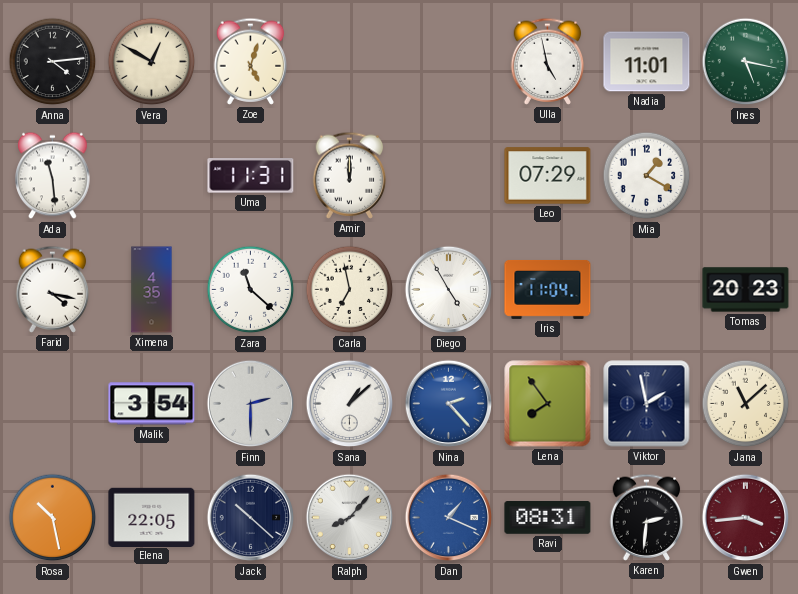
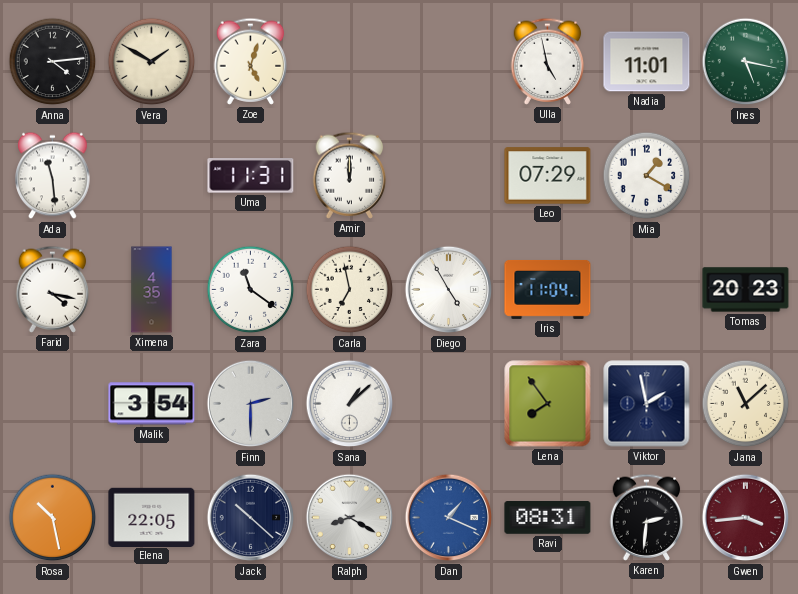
Vera: 12:50 -> 1:50
Zara: 11:22 -> 11:21
Nina: 2:23 -> none
Ralph: 8:07 -> 8:20
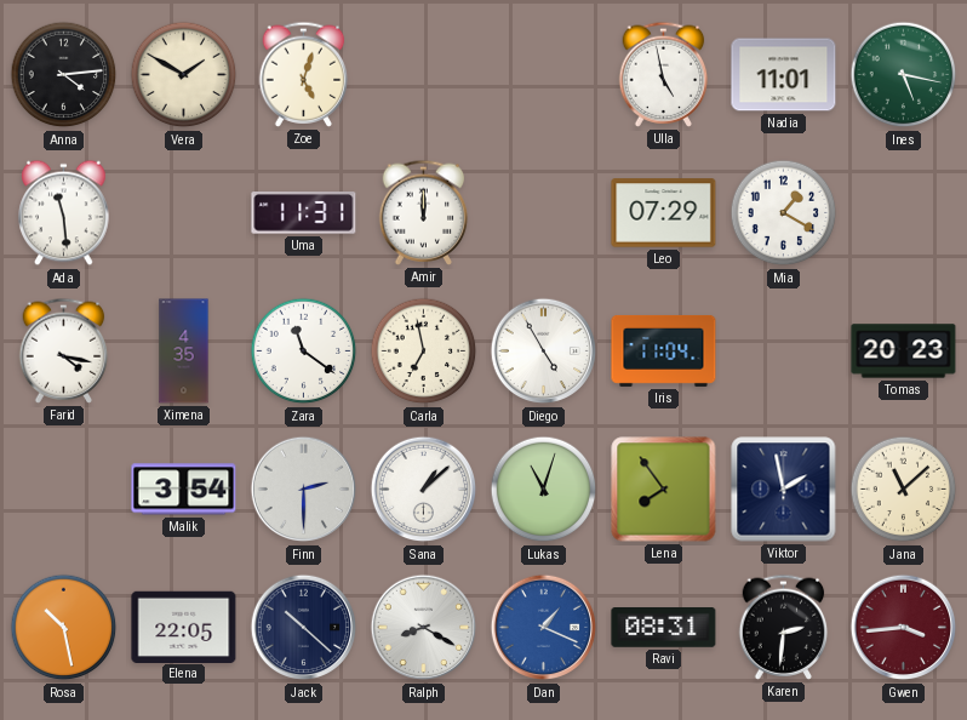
Lukas: none -> 11:03
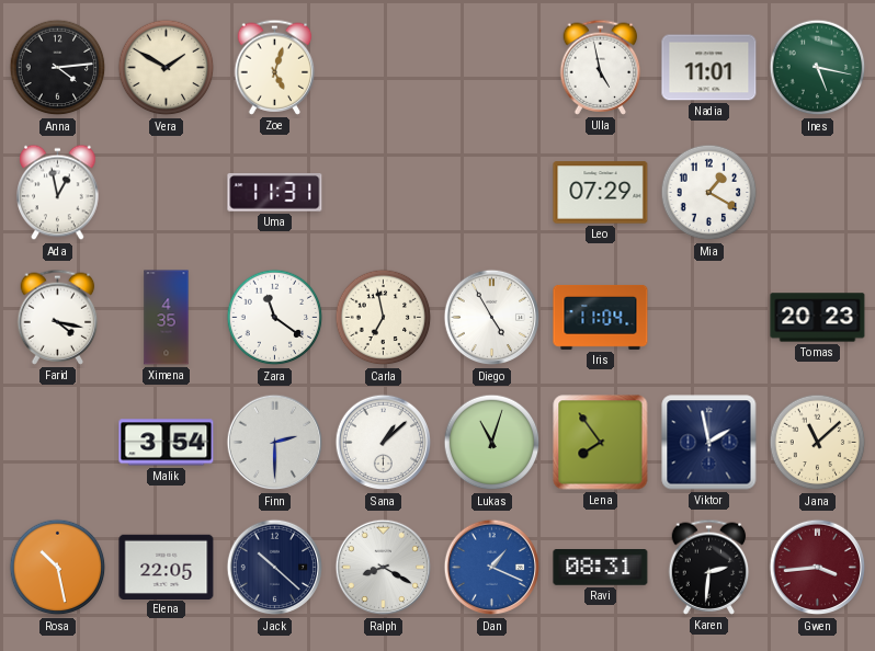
Ada: 11:29 -> 12:58
Amir: 12:00 -> none
